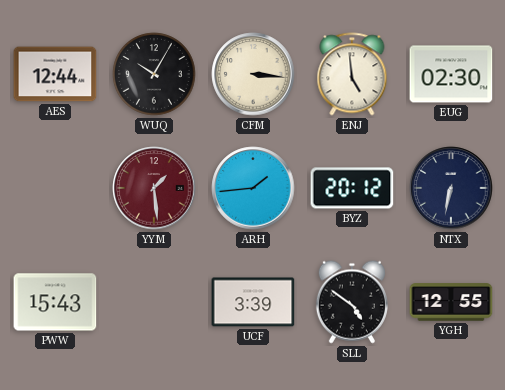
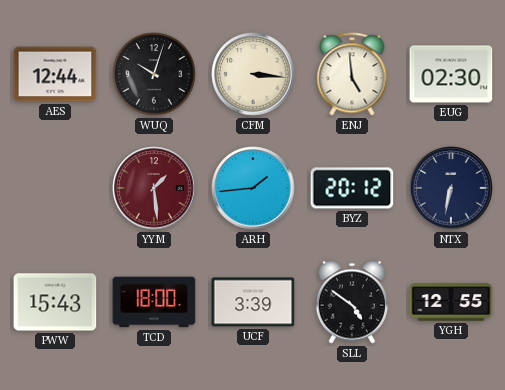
WUQ: 10:05 -> 10:03
TCD: none -> 18:00
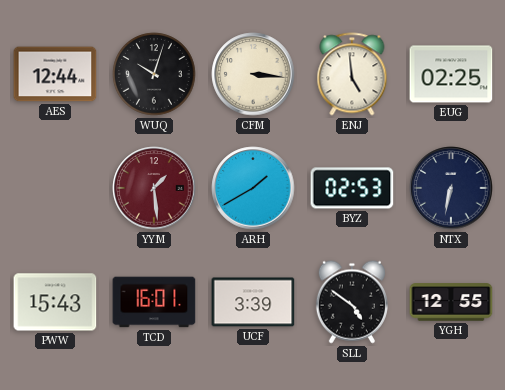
EUG: 02:30 -> 02:25
ARH: 1:44 -> 1:40
BYZ: 20:12 -> 02:53
TCD: 18:00 -> 16:01
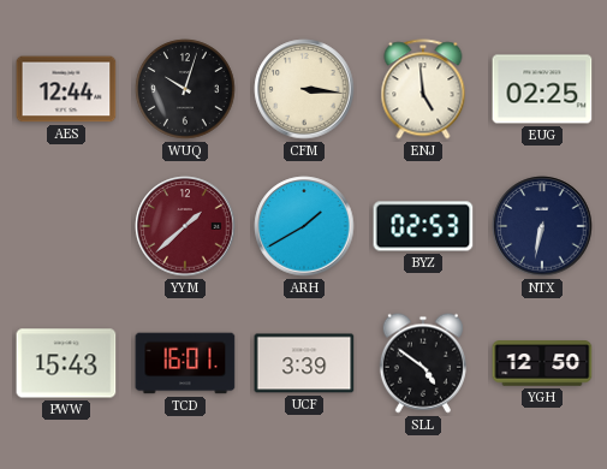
YYM: 1:29 -> 1:38
YGH: 12:55 -> 12:50
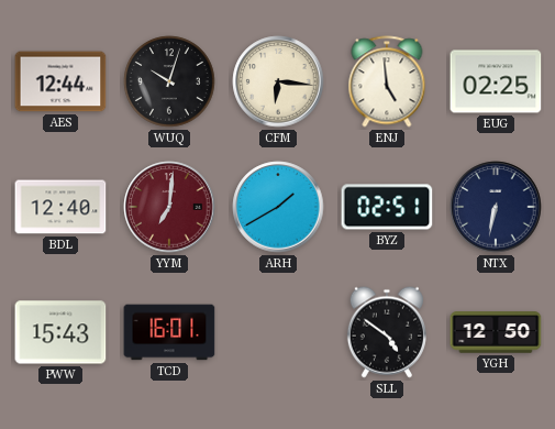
CFM: 3:16 -> 6:16
BDL: none -> 12:40
YYM: 1:38 -> 7:01
BYZ: 02:53 -> 02:51
UCF: 3:39 -> none
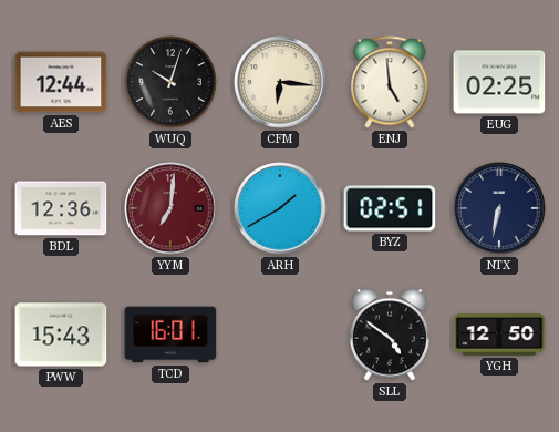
BDL: 12:40 -> 12:36
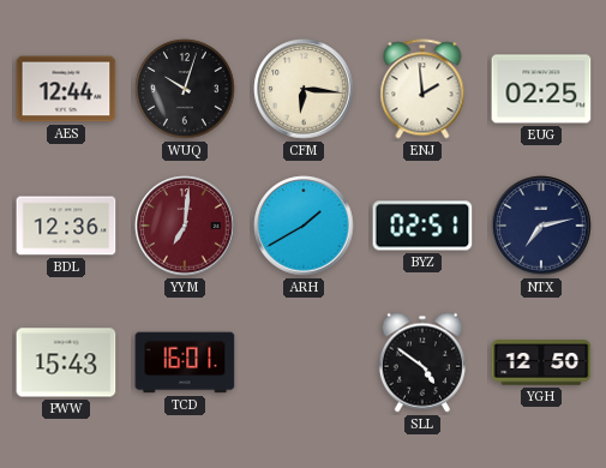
ENJ: 4:59 -> 1:59
NTX: 6:32 -> 7:13
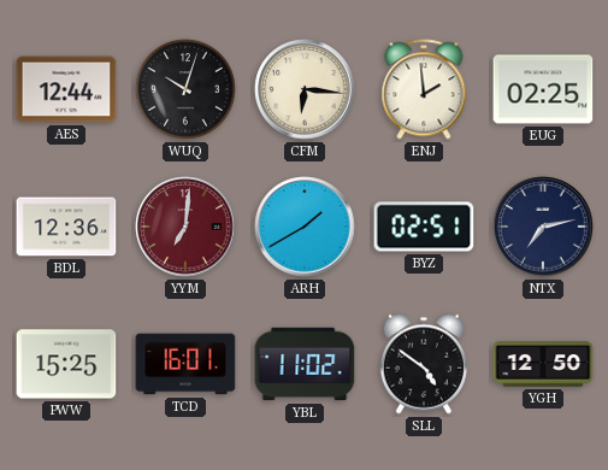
PWW: 15:43 -> 15:25
YBL: none -> 11:02
